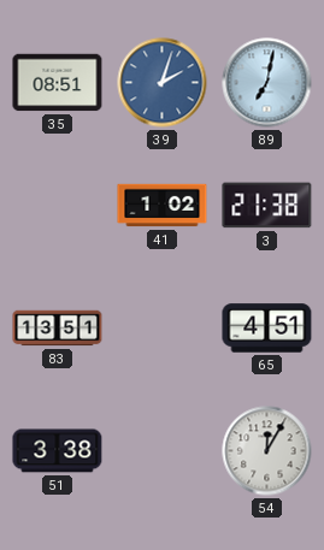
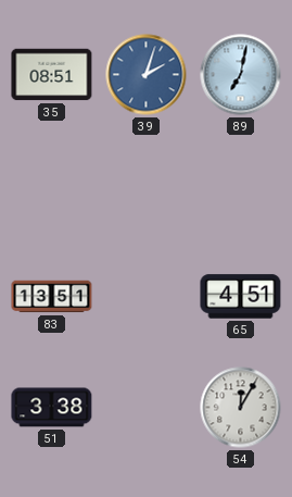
41: 1:02 -> none
3: 21:38 -> none
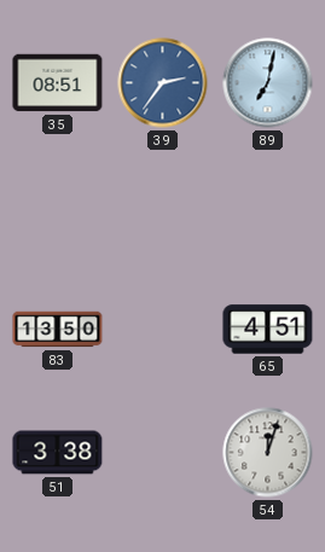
39: 2:03 -> 2:36
83: 13:51 -> 13:50
54: 12:05 -> 12:03
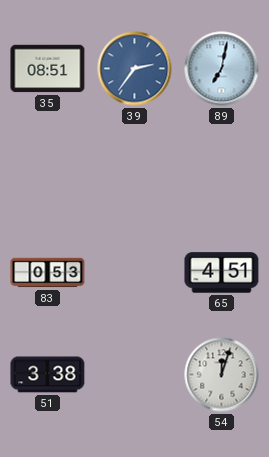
83: 13:50 -> 0:53
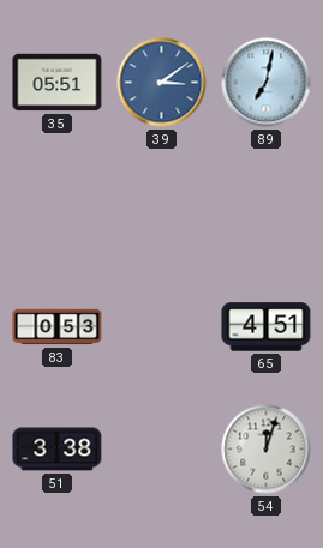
35: 08:51 -> 05:51
39: 2:36 -> 3:09
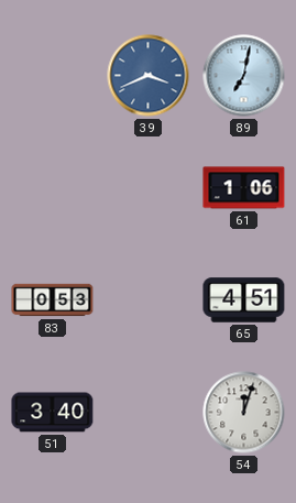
35: 05:51 -> none
39: 3:09 -> 3:41
61: none -> 1:06
51: 3:38 -> 3:40
